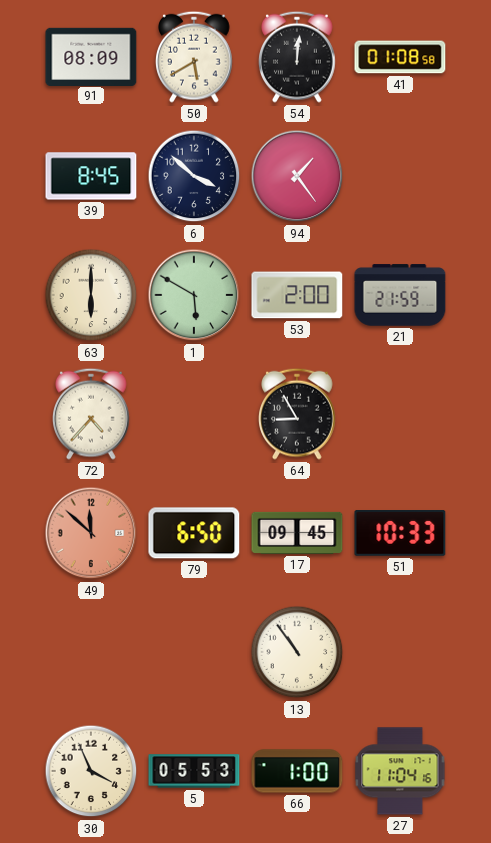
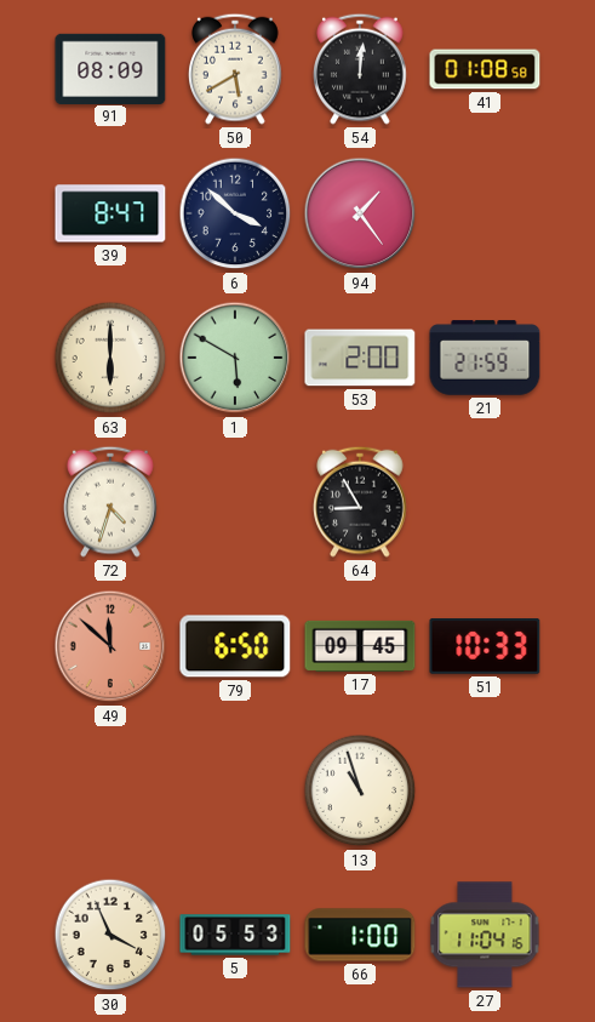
39: 8:45 -> 8:47
72: 4:37 -> 4:33
13: 10:54 -> 10:57
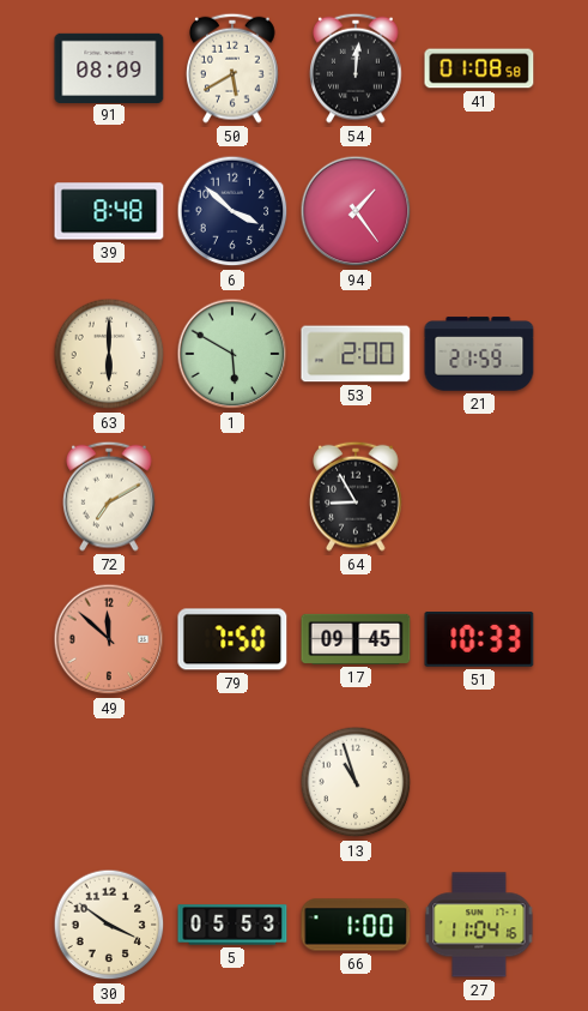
39: 8:47 -> 8:48
72: 4:33 -> 7:10
79: 6:50 -> 7:50
30: 3:56 -> 3:51
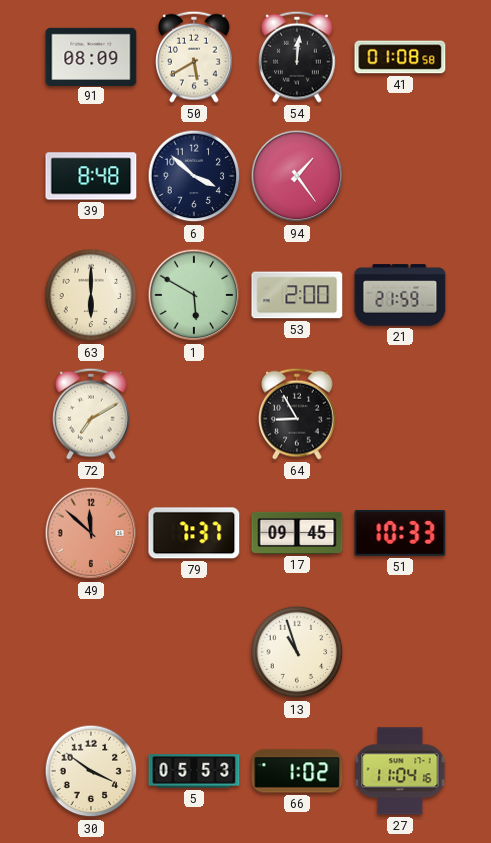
79: 7:50 -> 7:37
66: 1:00 -> 1:02
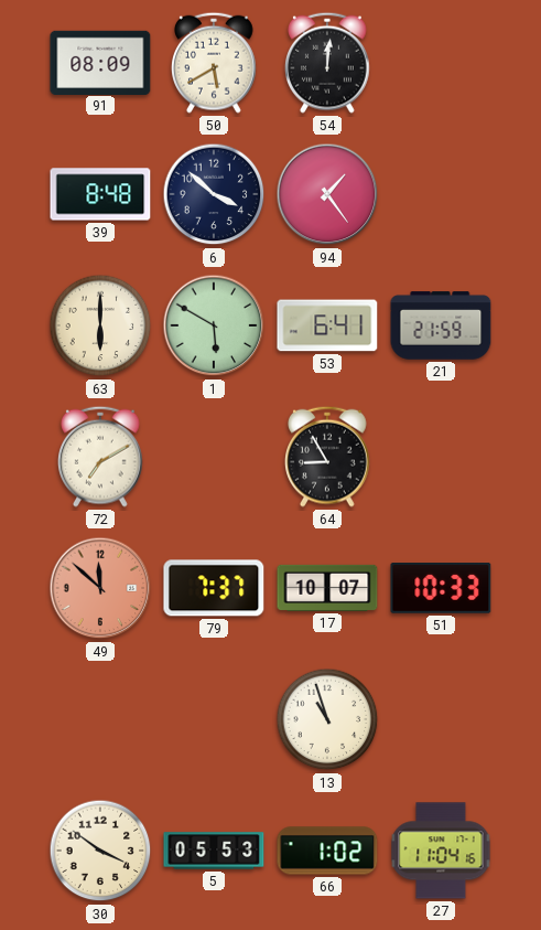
41: 01:08 -> none
53: 2:00 -> 6:41
17: 09:45 -> 10:07
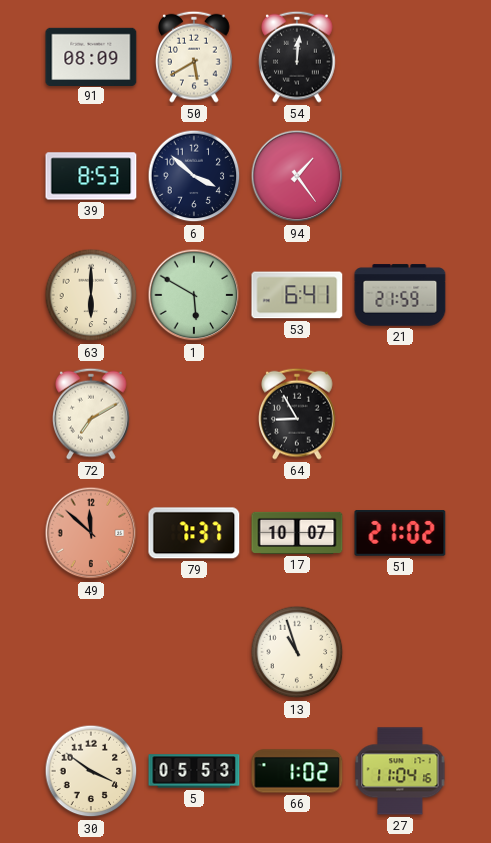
39: 8:48 -> 8:53
51: 10:33 -> 21:02
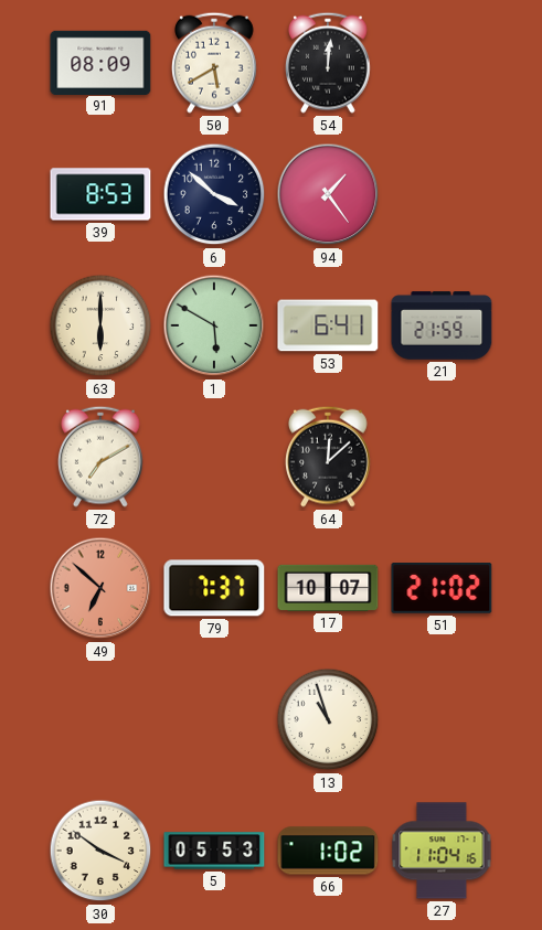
64: 8:55 -> 12:08
49: 11:52 -> 6:52
